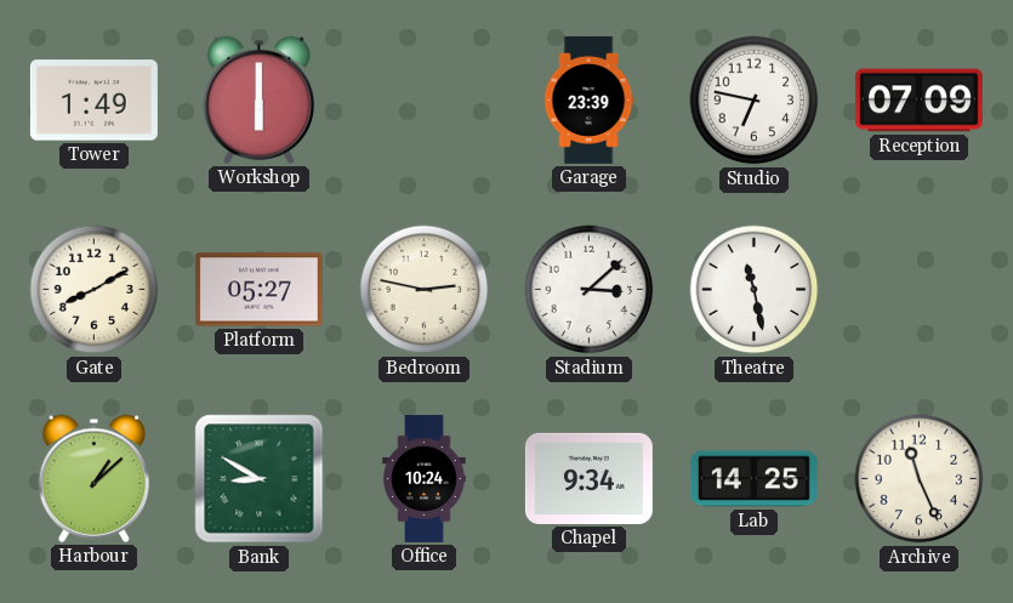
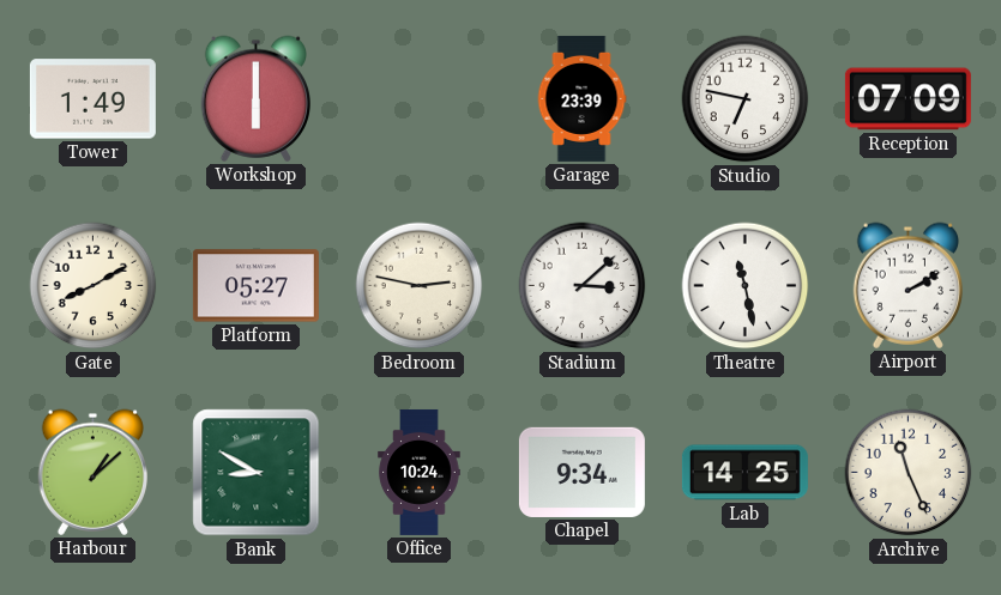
Airport: none -> 2:10
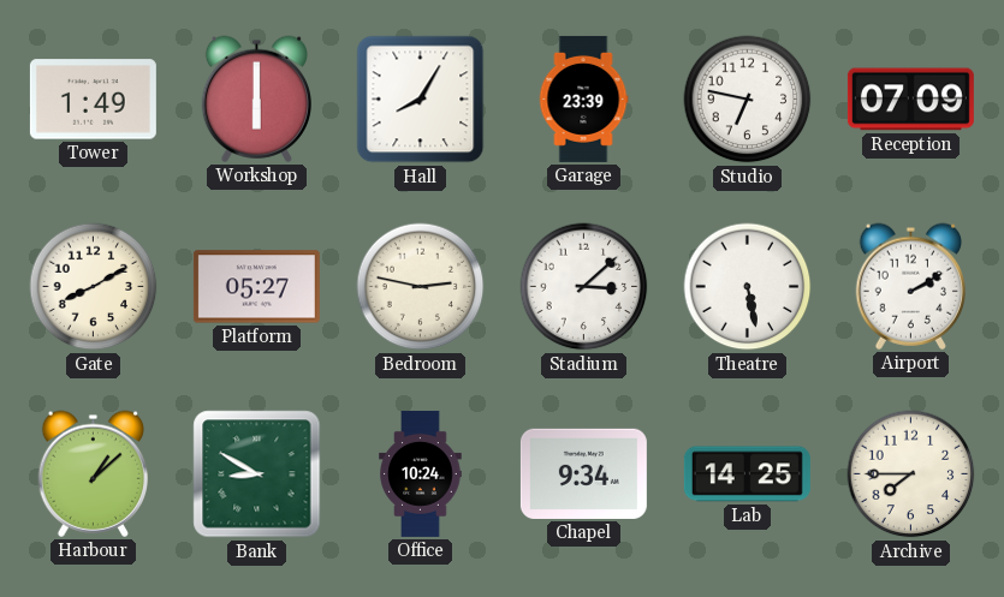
Hall: none -> 8:05
Theatre: 11:28 -> 5:28
Archive: 11:26 -> 7:45
